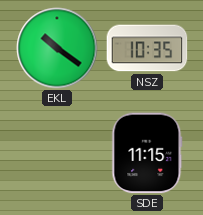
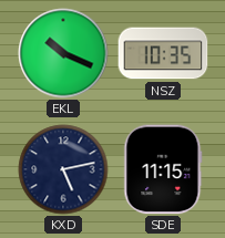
EKL: 10:21 -> 10:19
KXD: none -> 5:13
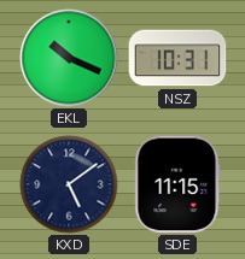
NSZ: 10:35 -> 10:31
KXD: 5:13 -> 5:09
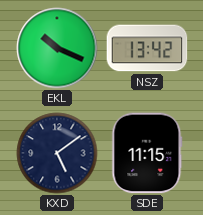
NSZ: 10:31 -> 13:42
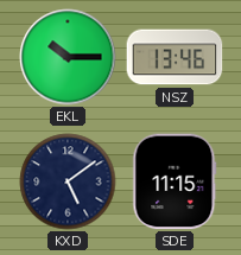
EKL: 10:19 -> 10:15
NSZ: 13:42 -> 13:46
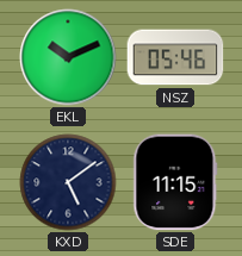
EKL: 10:15 -> 10:11
NSZ: 13:46 -> 05:46
